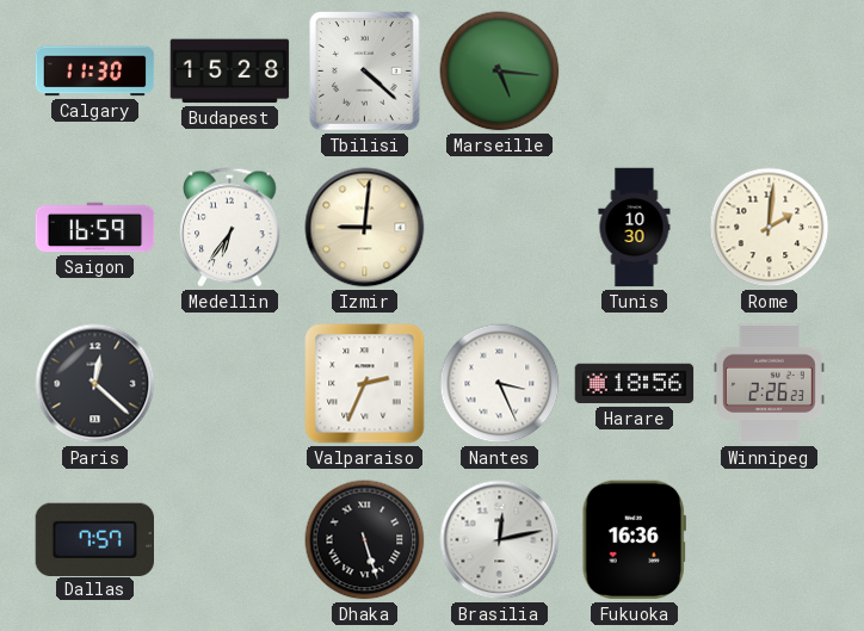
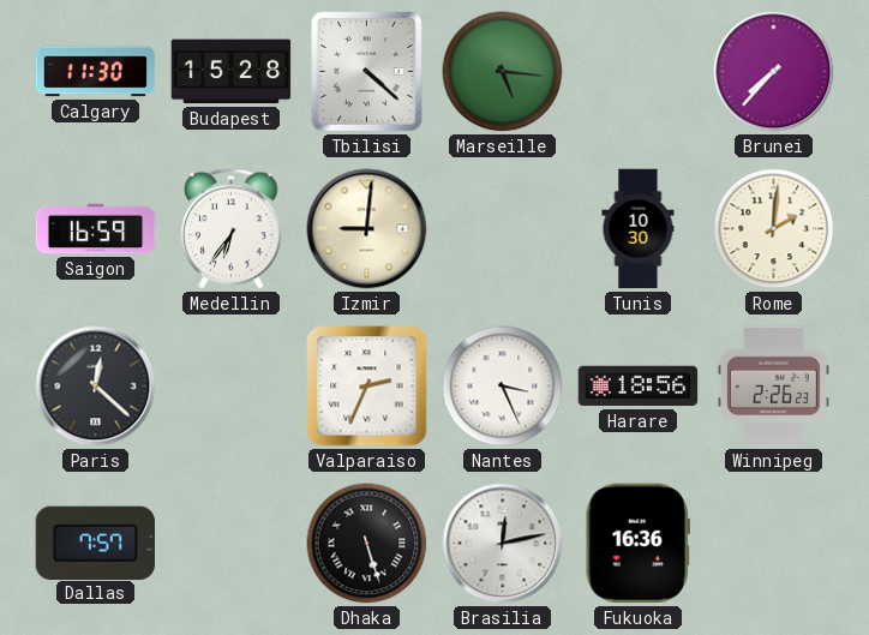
Brunei: none -> 7:37
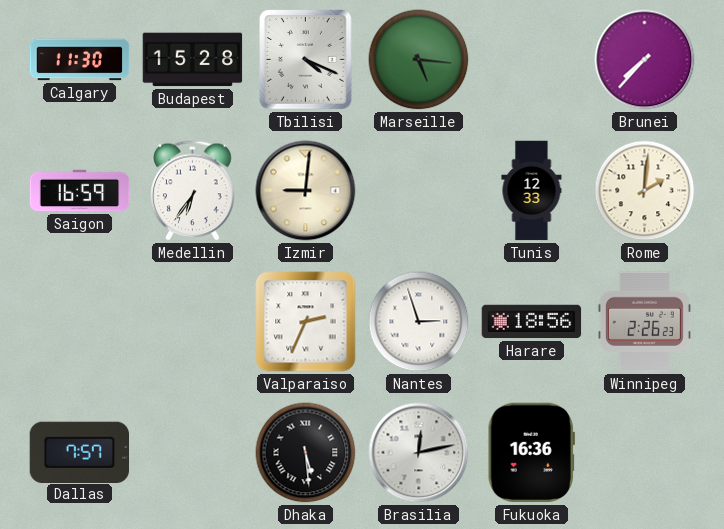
Tbilisi: 4:22 -> 4:19
Tunis: 10:30 -> 12:33
Paris: 12:22 -> none
Nantes: 3:26 -> 2:57
Dhaka: 5:27 -> 5:29
